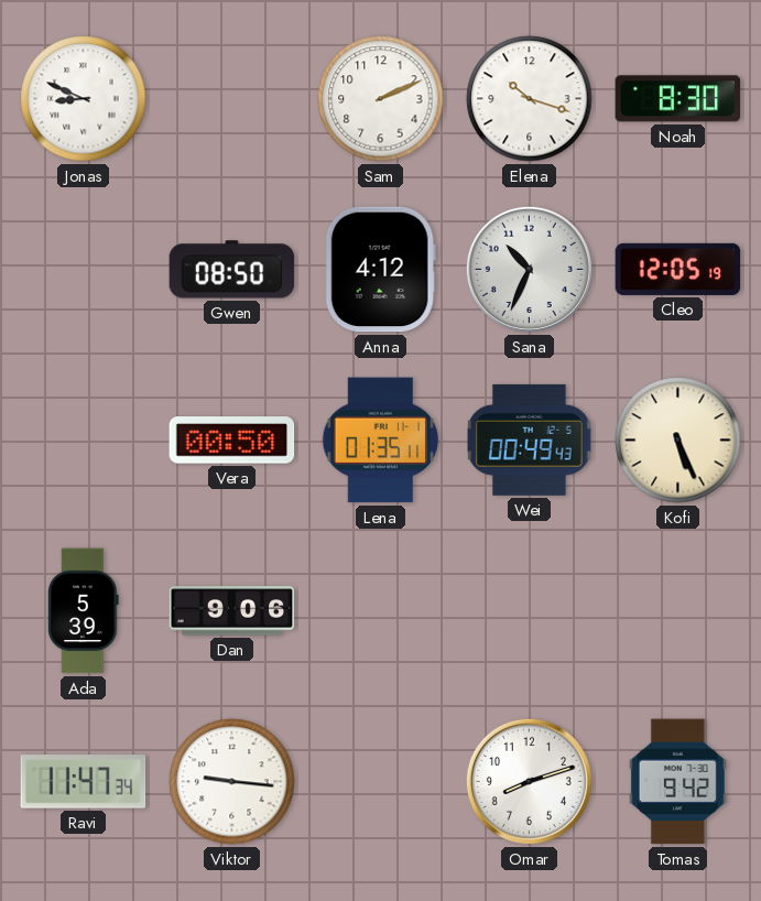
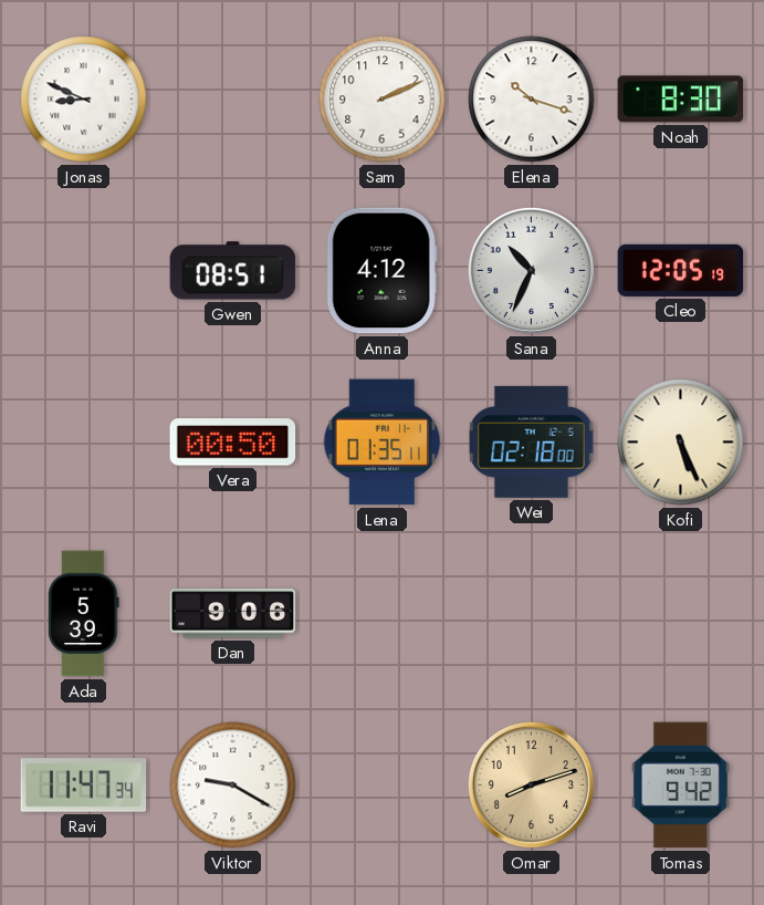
Gwen: 08:50 -> 08:51
Wei: 00:49 -> 02:18
Viktor: 9:16 -> 9:20
Omar dial: white -> champagne
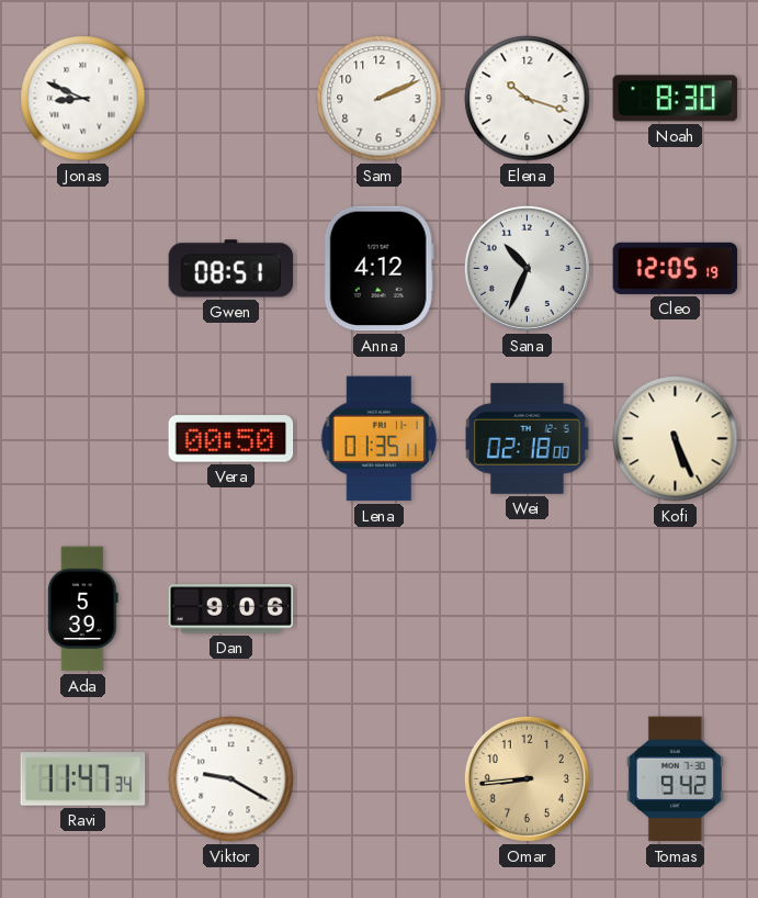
Omar: 8:12 -> 8:44
